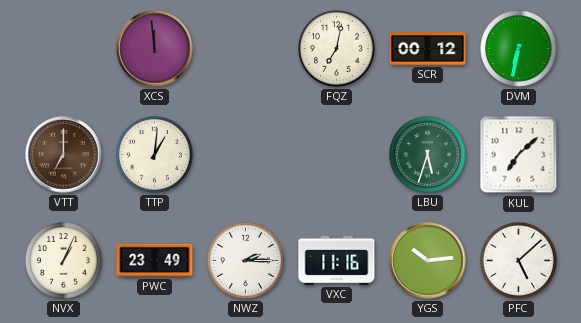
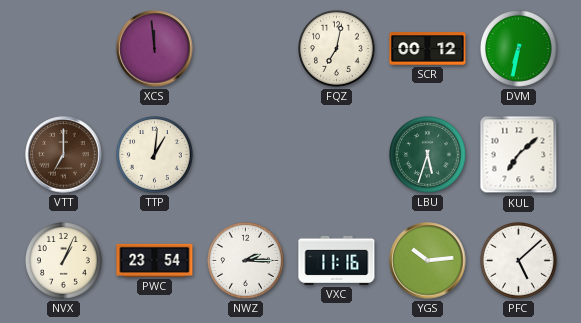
PWC: 23:49 -> 23:54
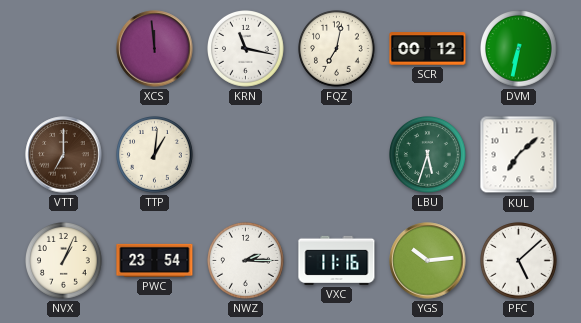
KRN: none -> 11:17
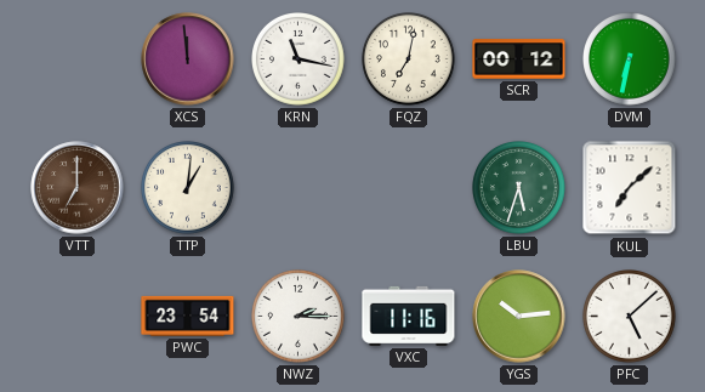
NVX: 1:04 -> none
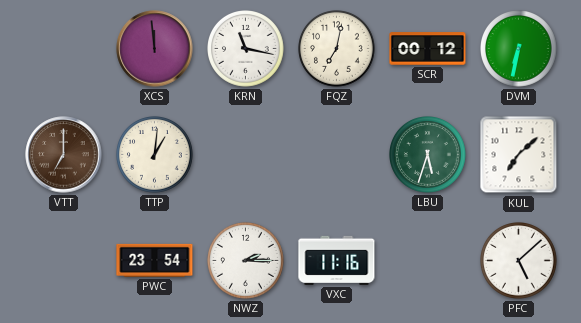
YGS: 10:14 -> none
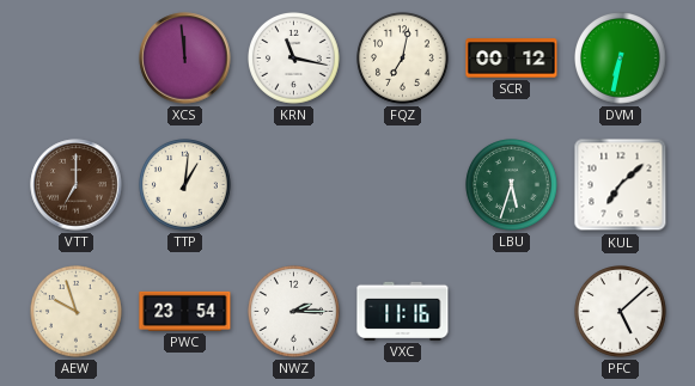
AEW: none -> 9:57
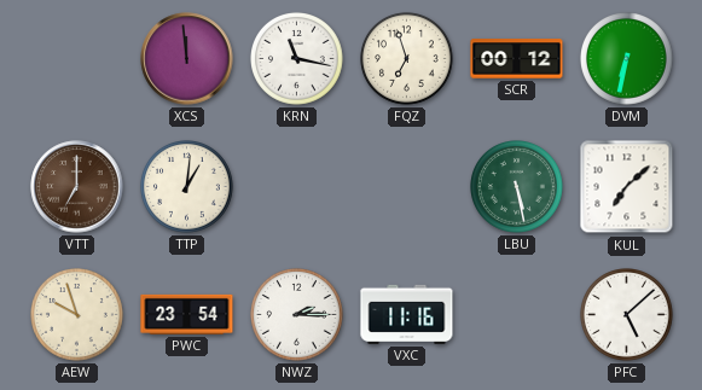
FQZ: 7:02 -> 6:57
LBU: 5:33 -> 5:28
